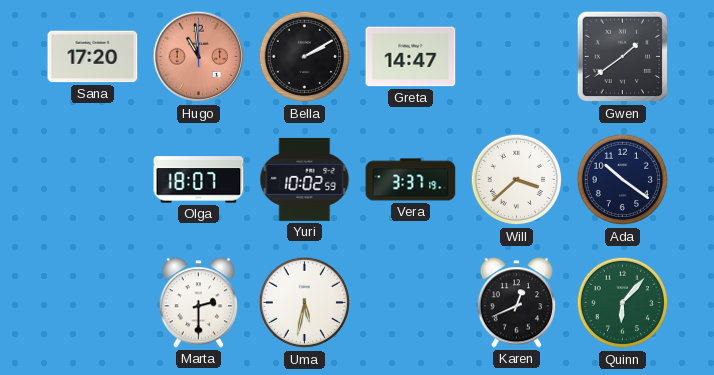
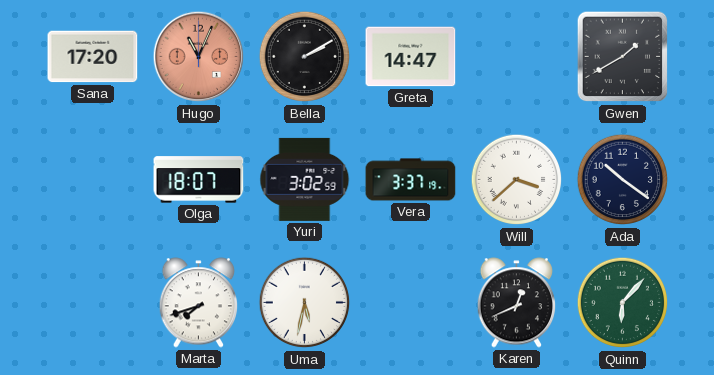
Hugo: 10:59 -> 11:04
Gwen: 1:39 -> 1:40
Yuri: 10:02 -> 3:02
Marta: 2:30 -> 7:42
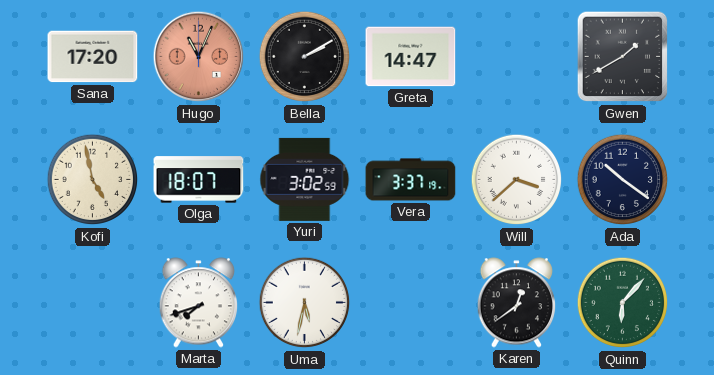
Kofi: none -> 4:58
Karen: 12:41 -> 12:39
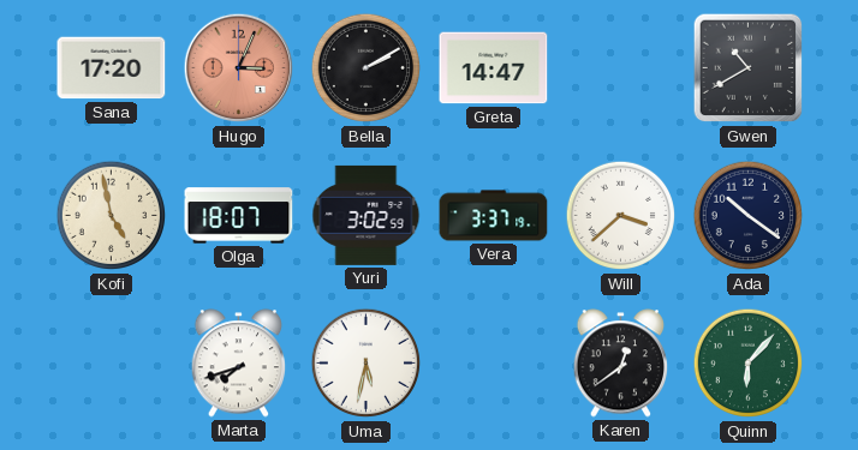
Hugo: 11:04 -> 3:04
Gwen: 1:40 -> 10:40
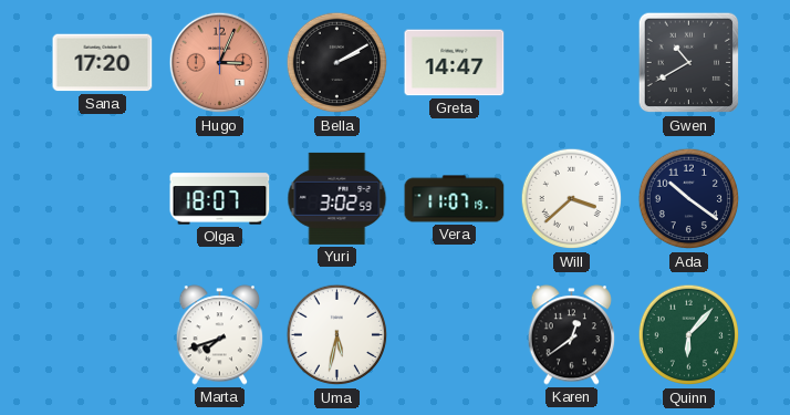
Kofi: 4:58 -> none
Vera: 3:37 -> 11:07
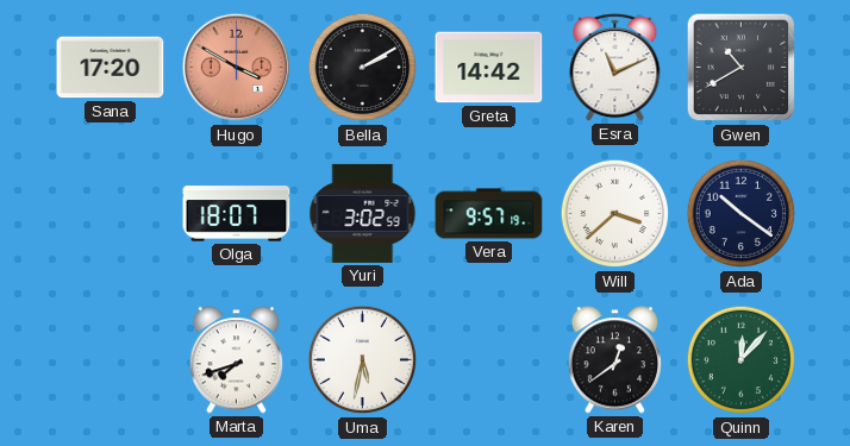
Hugo: 3:04 -> 3:50
Greta: 14:47 -> 14:42
Esra: none -> 11:11
Vera: 11:07 -> 9:57
Quinn: 6:07 -> 12:07
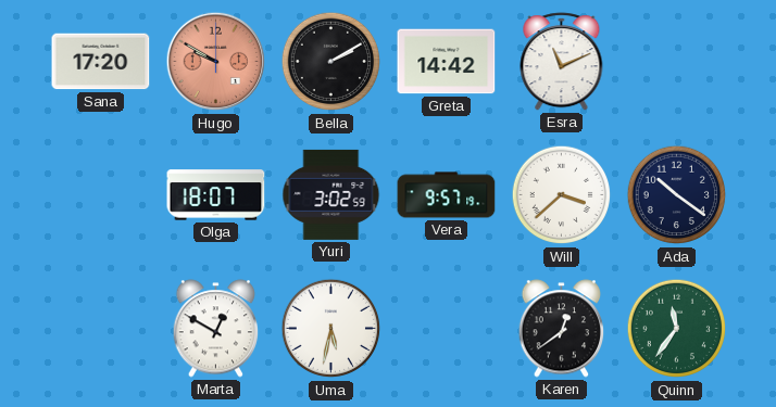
Hugo: 3:50 -> 9:50
Gwen: 10:40 -> none
Marta: 7:42 -> 12:50
Quinn: 12:07 -> 11:36
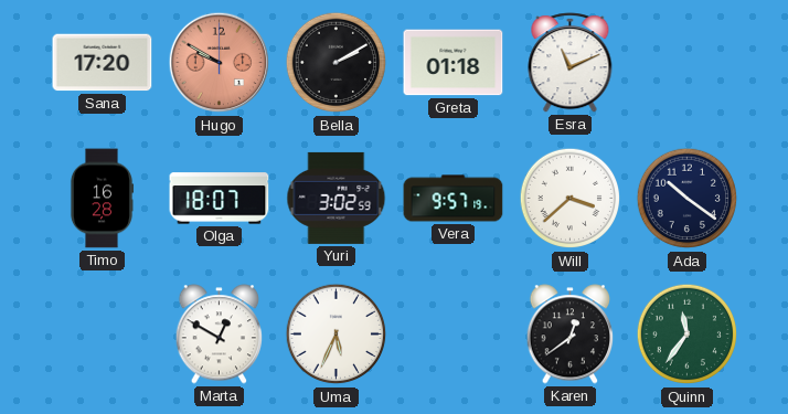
Greta: 14:42 -> 01:18
Timo: none -> 16:28
Uma: 5:32 -> 5:34
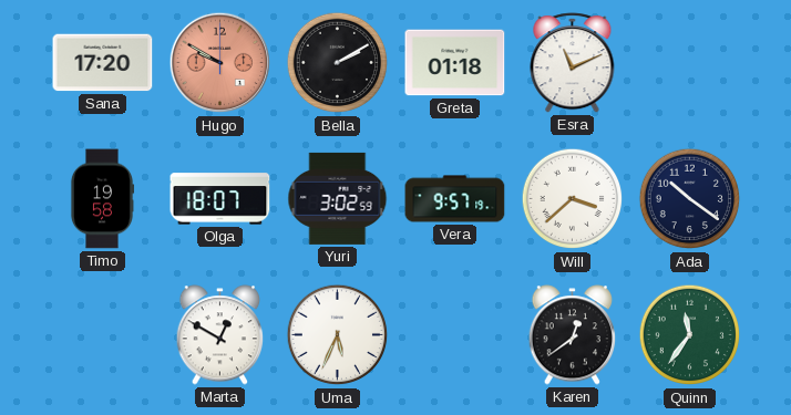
Timo: 16:28 -> 19:58
